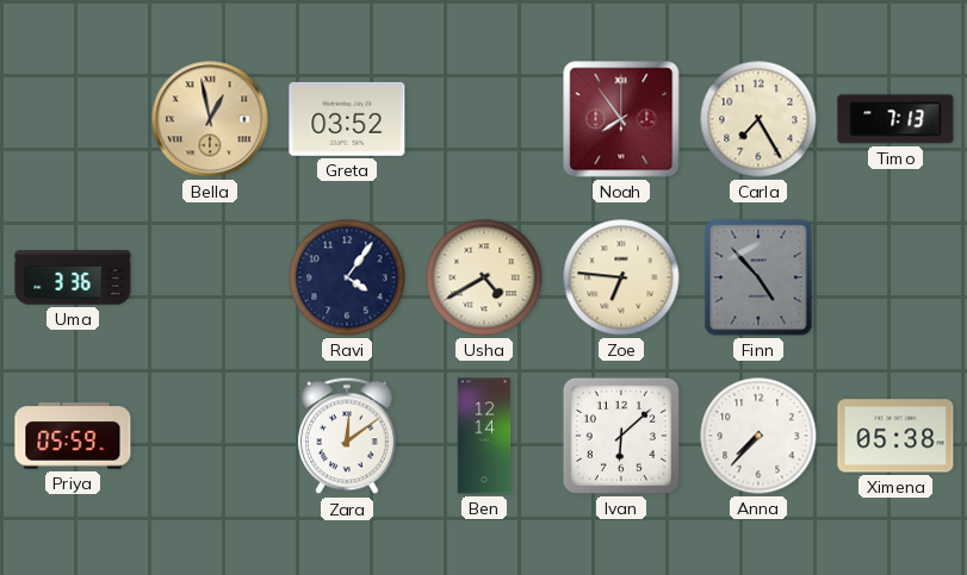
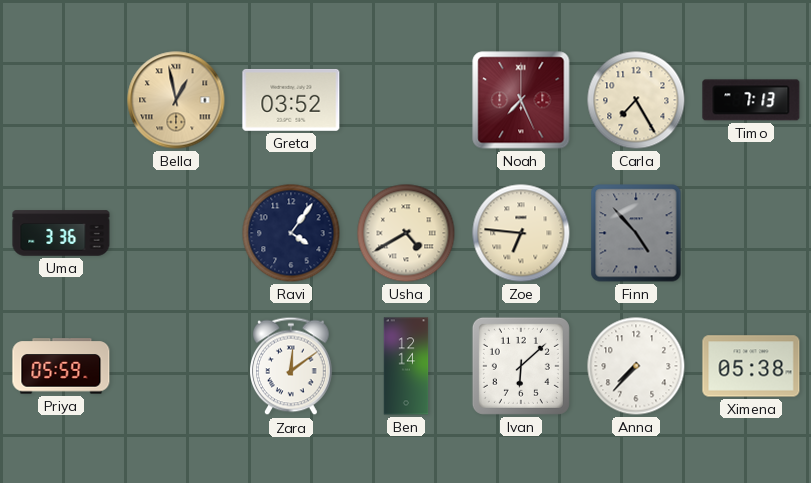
Noah: 7:54 -> 7:26
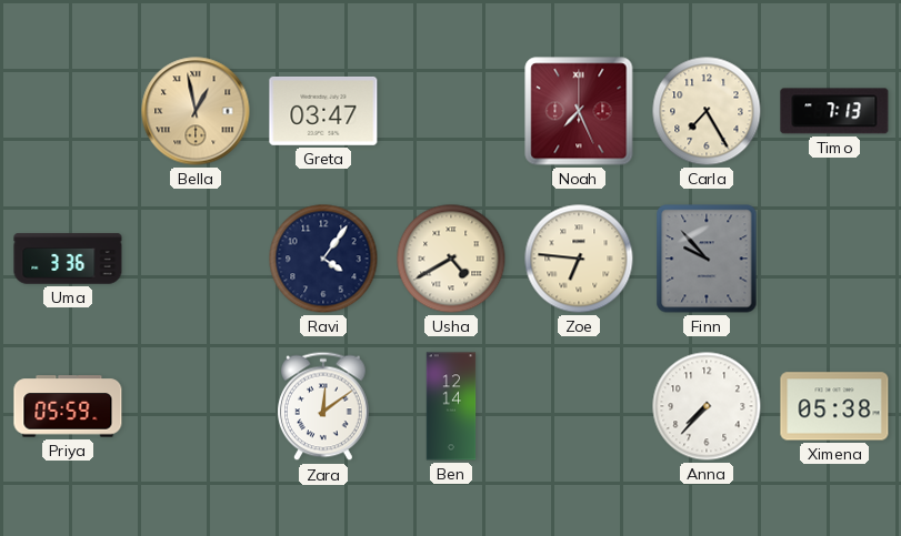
Greta: 03:52 -> 03:47
Finn: 4:53 -> 9:53
Ivan: 6:08 -> none
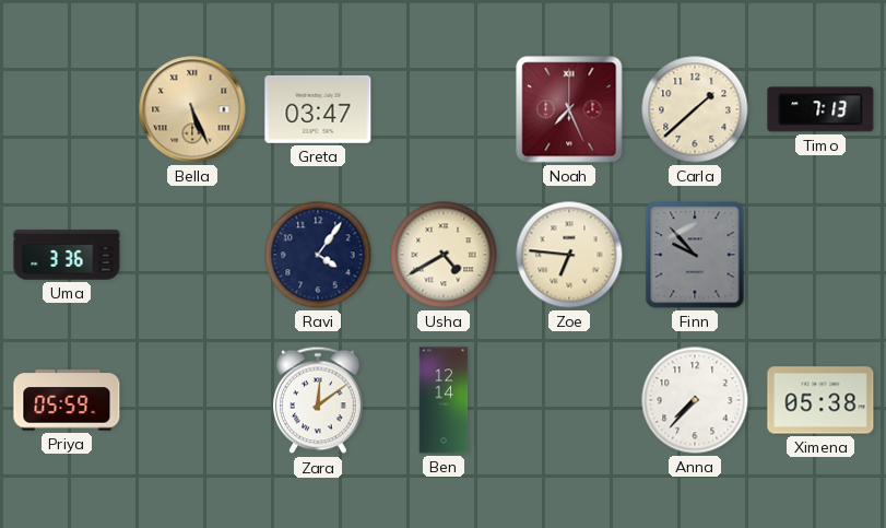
Bella: 12:58 -> 5:26
Carla: 7:25 -> 1:38
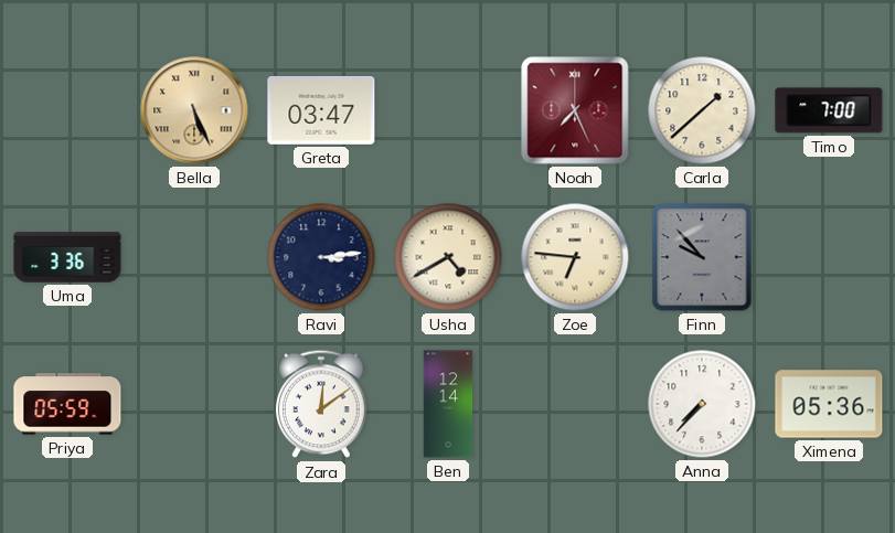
Timo: 7:13 -> 7:00
Ravi: 4:06 -> 3:14
Ximena: 05:38 -> 05:36
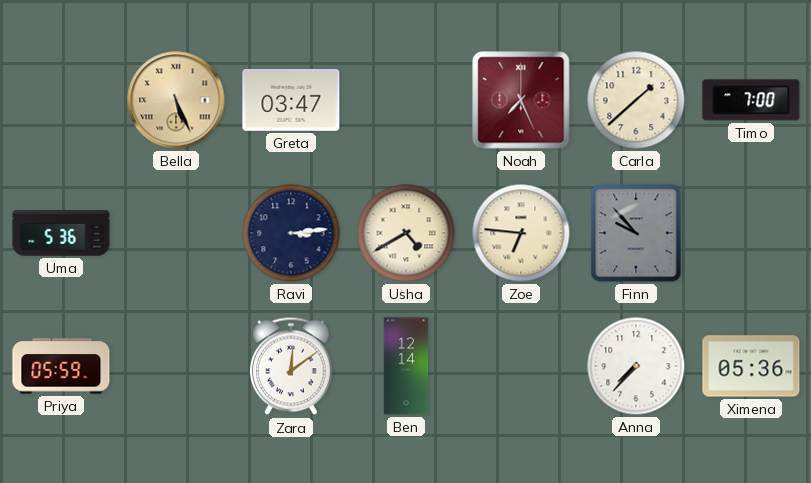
Uma: 3:36 -> 5:36
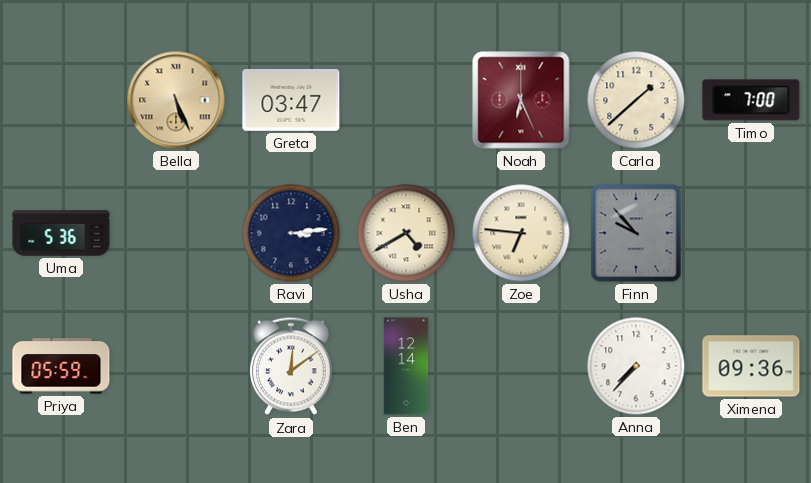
Noah: 7:26 -> 6:26
Ximena: 05:36 -> 09:36
